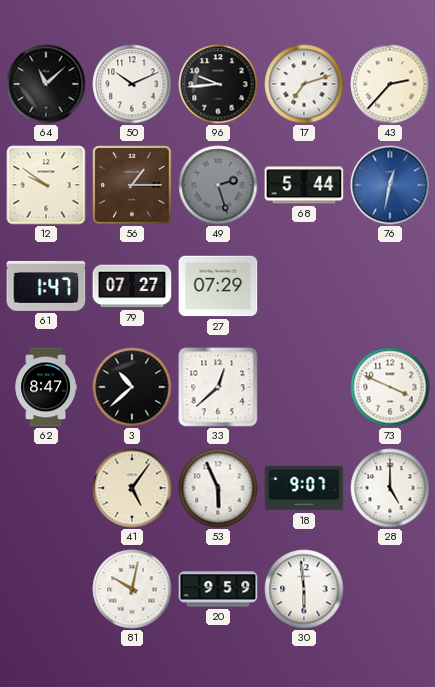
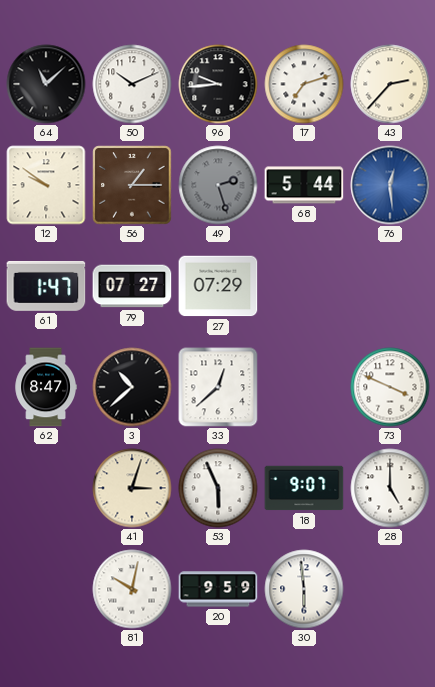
76: 12:32 -> 12:29
41: 5:06 -> 3:03
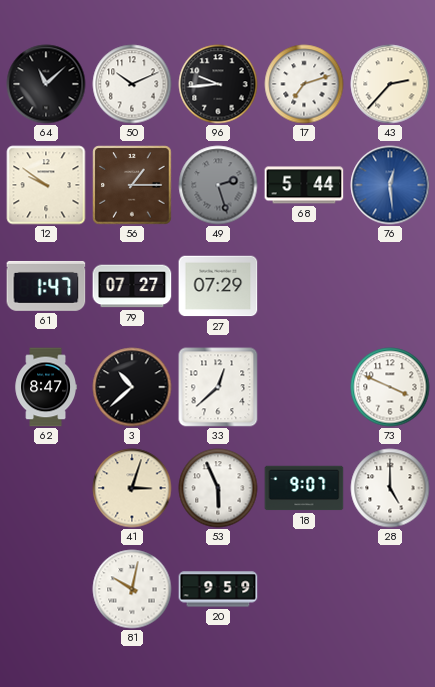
30: 5:59 -> none
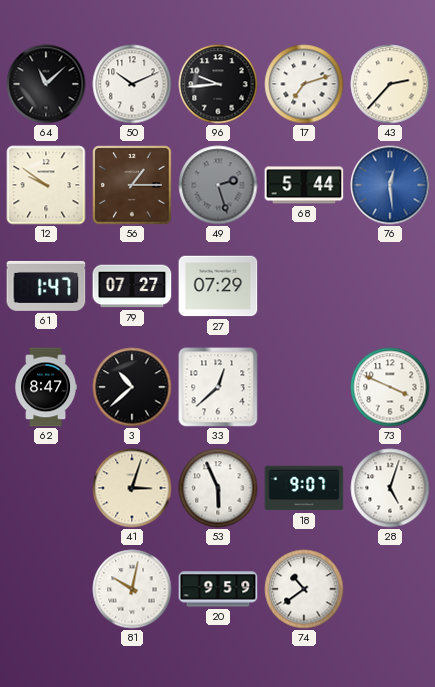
28: 5:00 -> 5:03
74: none -> 10:39
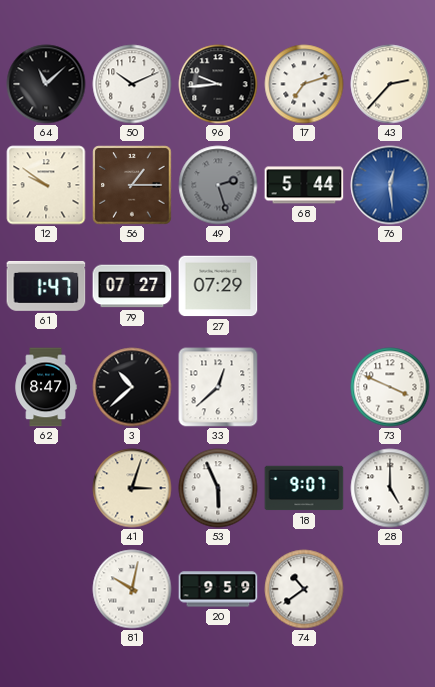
28: 5:03 -> 5:00
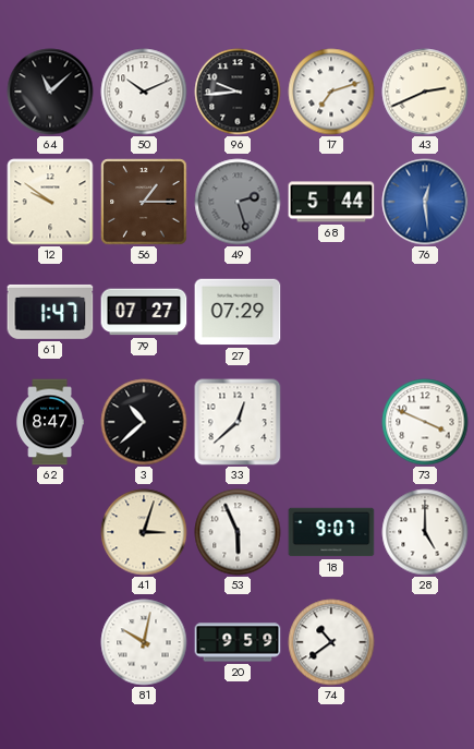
43: 2:37 -> 2:41
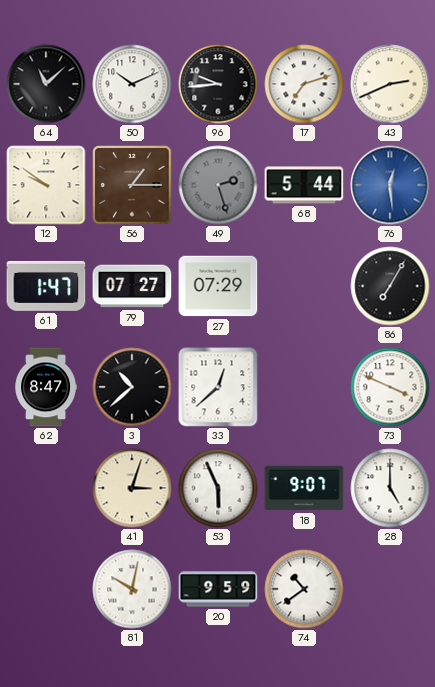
86: none -> 7:05
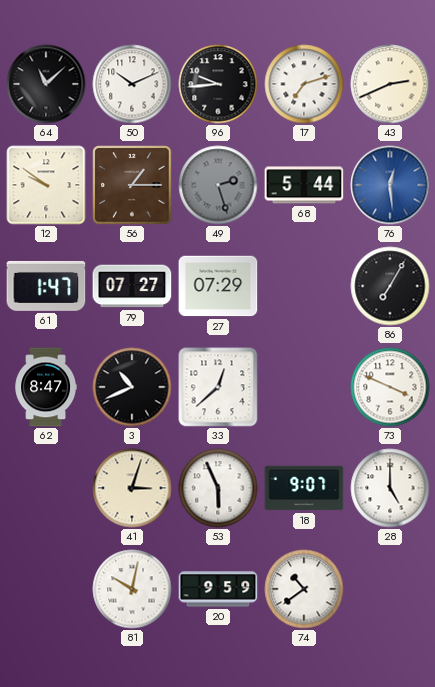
3: 10:38 -> 10:41
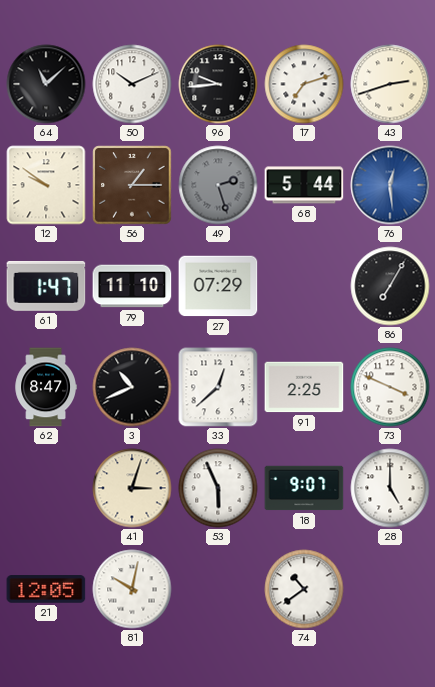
43: 2:41 -> 2:42
79: 07:27 -> 11:10
91: none -> 2:25
21: none -> 12:05
20: 9:59 -> none
